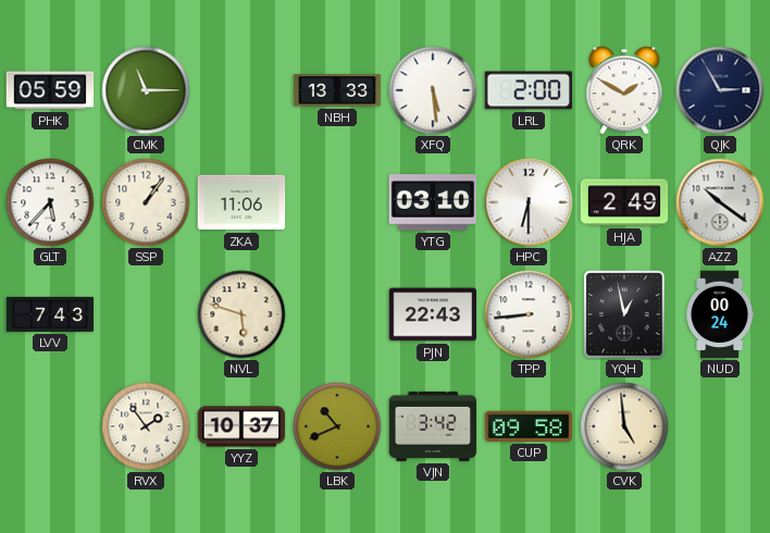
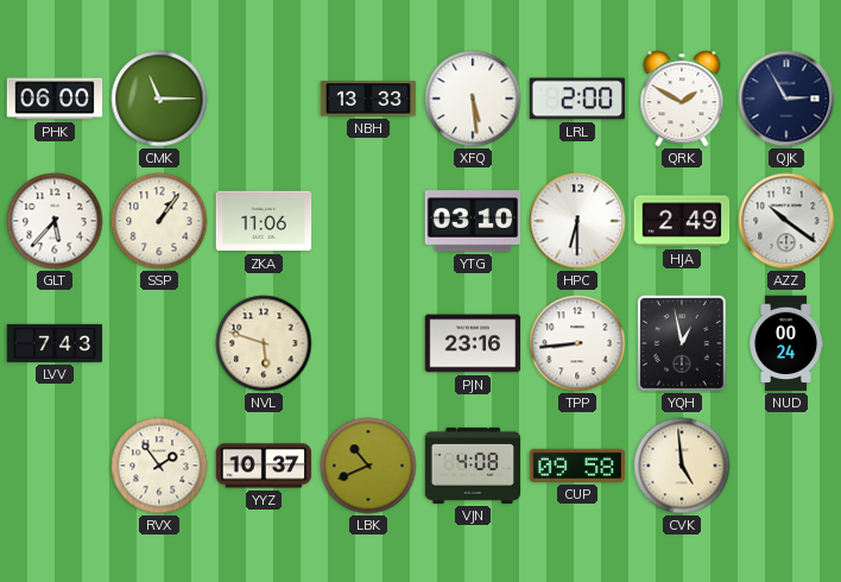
PHK: 05:59 -> 06:00
PJN: 22:43 -> 23:16
VJN: 3:42 -> 4:08
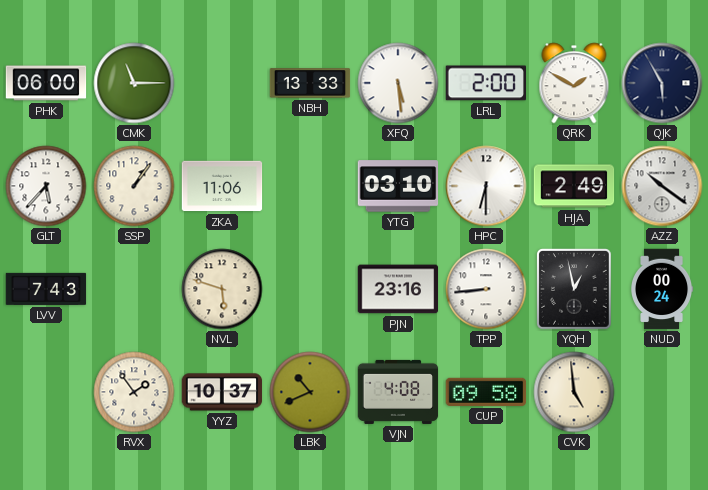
QJK: 2:55 -> 5:55
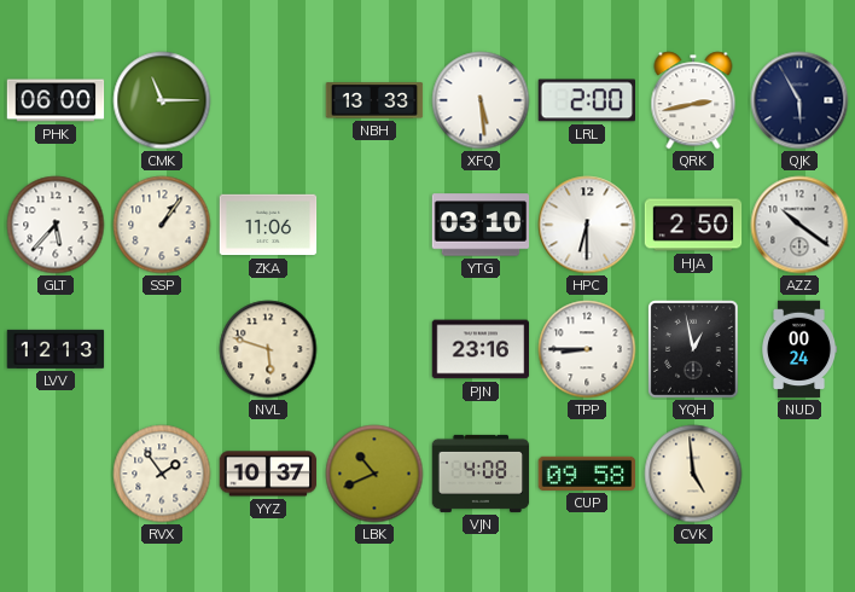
QRK: 1:50 -> 2:43
HJA: 2:49 -> 2:50
LVV: 7:43 -> 12:13
TPP: 8:44 -> 8:45
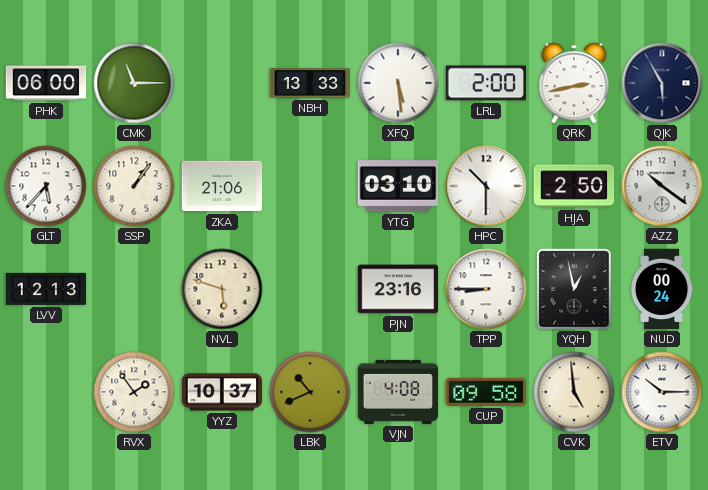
ZKA: 11:06 -> 21:06
HPC: 6:30 -> 10:30
ETV: none -> 10:15
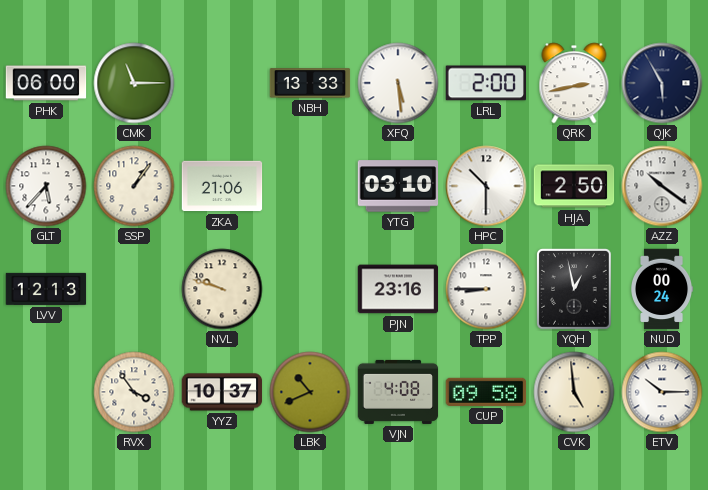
NVL: 5:48 -> 9:48
RVX: 1:54 -> 3:54
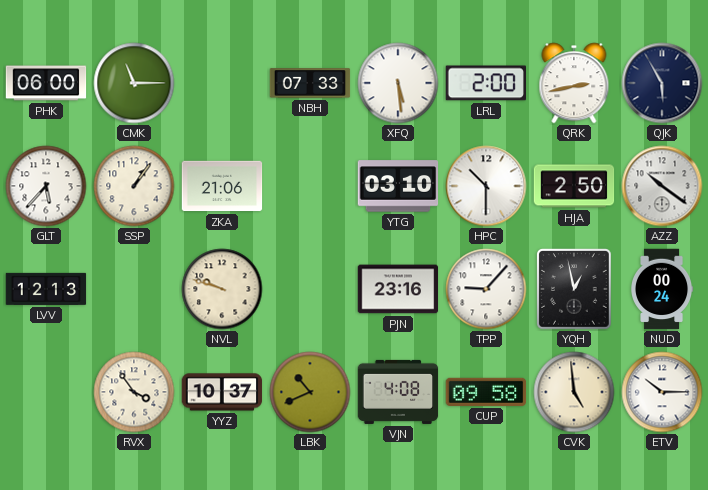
NBH: 13:33 -> 07:33
TPP: 8:45 -> 9:07
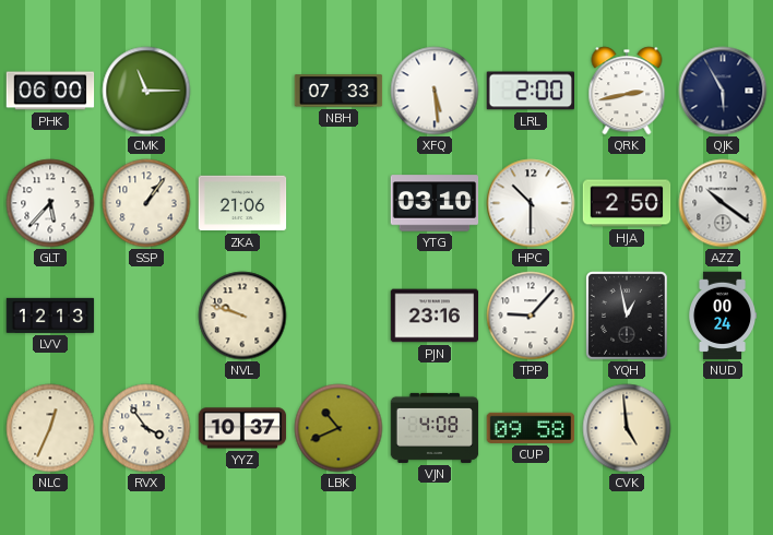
NLC: none -> 12:34
ETV: 10:15 -> none
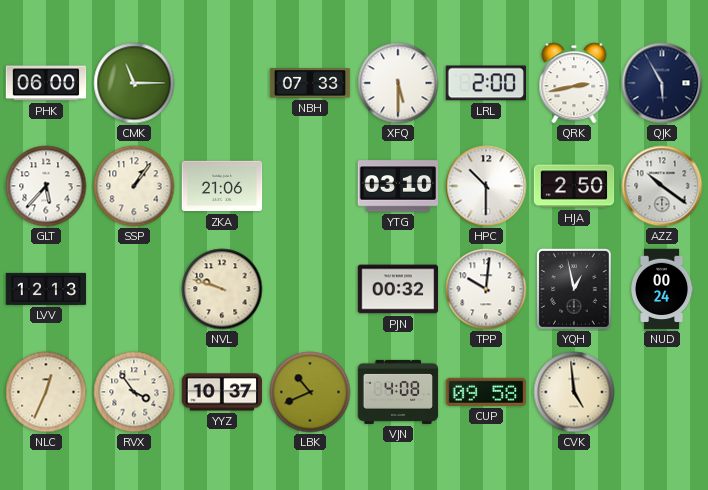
XFQ: 5:29 -> 5:30
PJN: 23:16 -> 00:32
TPP: 9:07 -> 10:01
